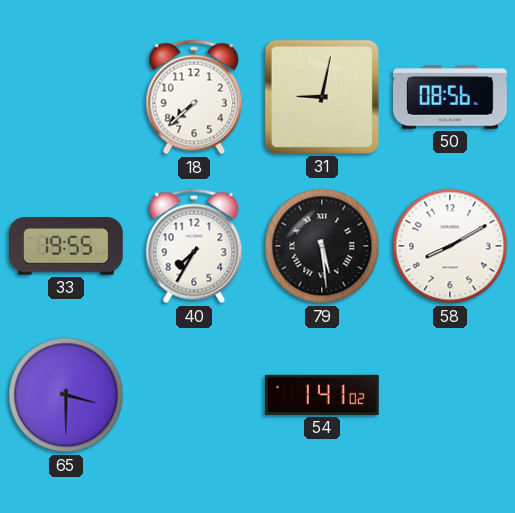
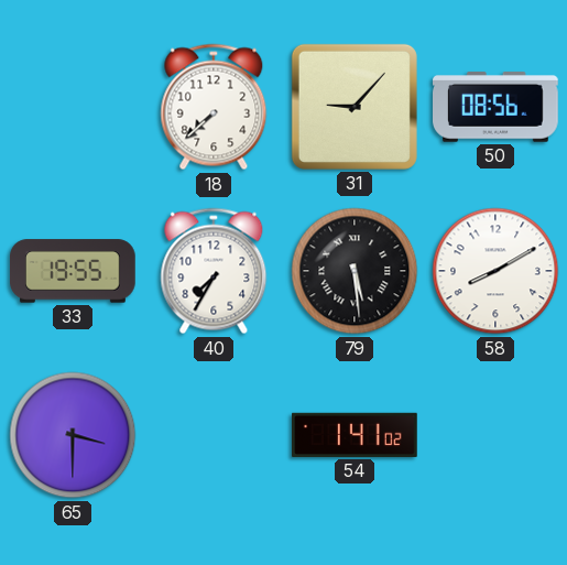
31: 9:02 -> 9:07
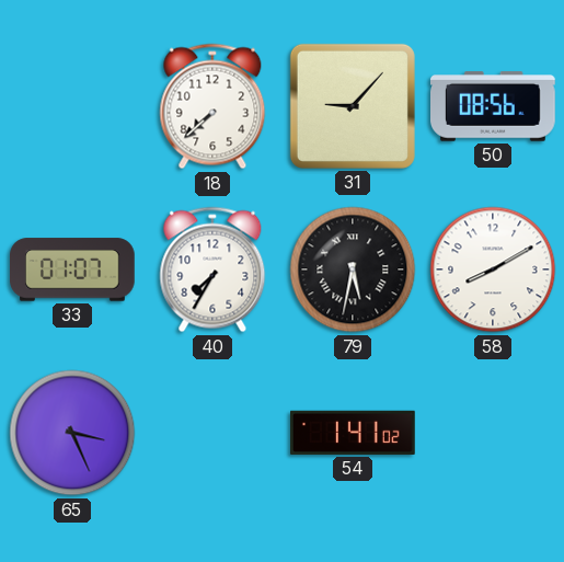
33: 19:55 -> 01:07
79: 5:29 -> 5:32
65: 3:30 -> 3:26
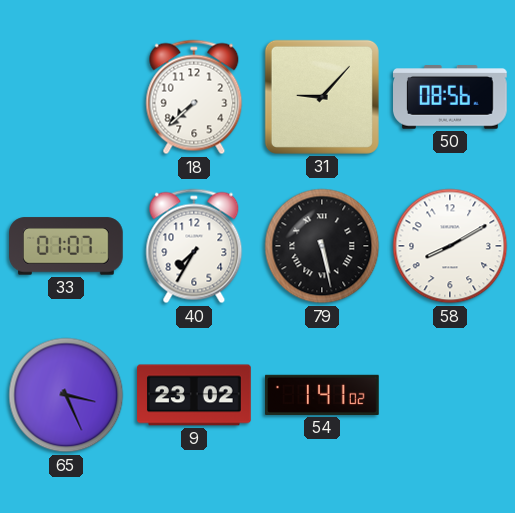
79: 5:32 -> 5:28
9: none -> 23:02
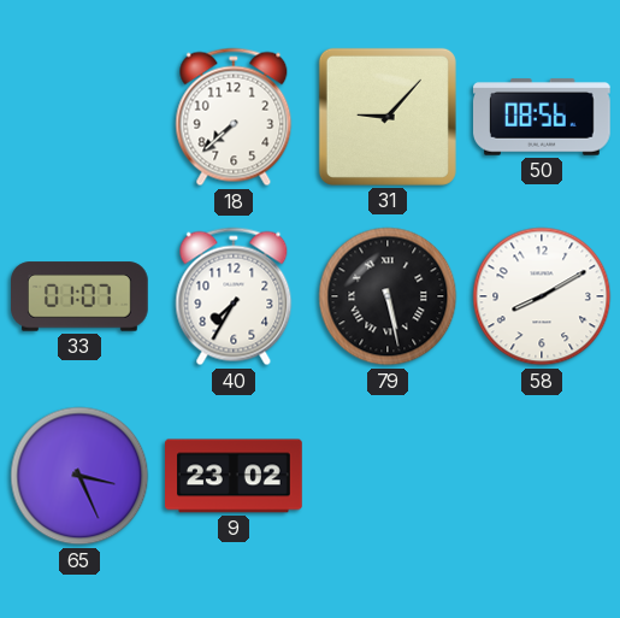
54: 1:41 -> none
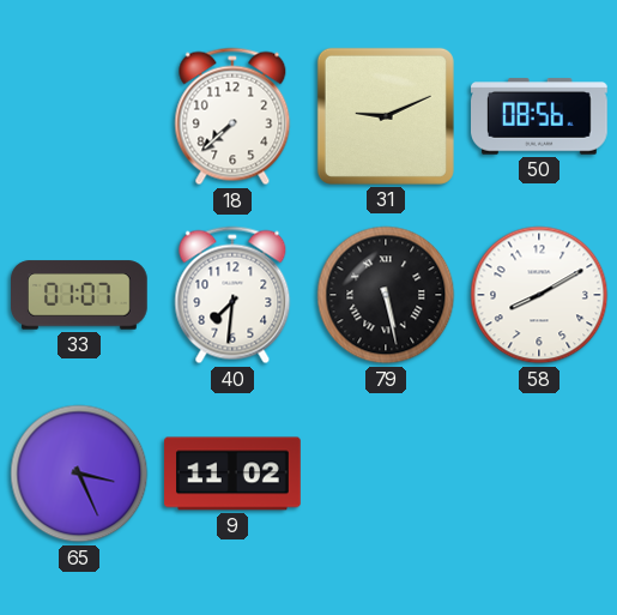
31: 9:07 -> 9:11
40: 7:35 -> 7:31
9: 23:02 -> 11:02
